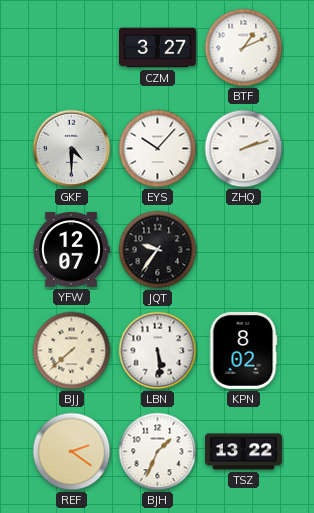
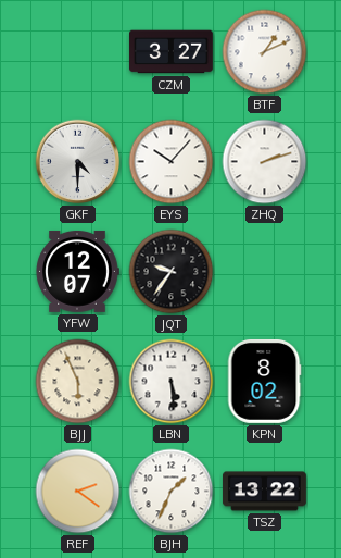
BJJ: 7:38 -> 5:56
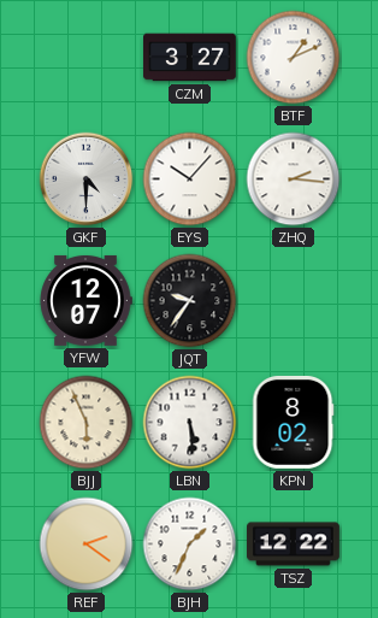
ZHQ: 2:12 -> 2:16
TSZ: 13:22 -> 12:22
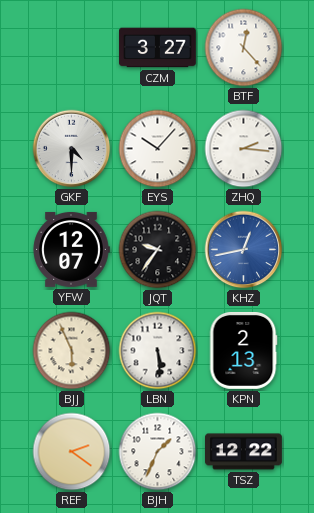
BTF: 1:11 -> 12:23
KHZ: none -> 12:43
KPN: 8:02 -> 2:13
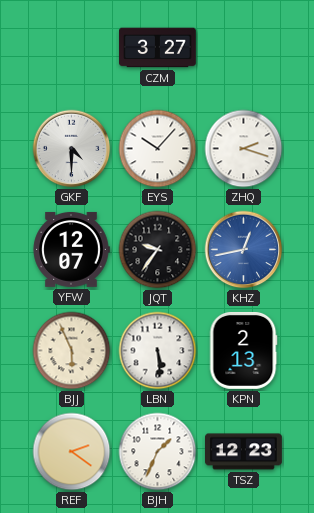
BTF: 12:23 -> none
ZHQ: 2:16 -> 2:18
TSZ: 12:22 -> 12:23
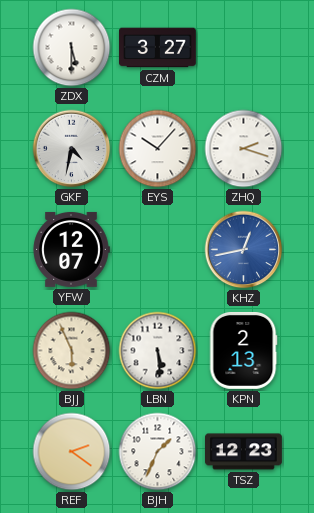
ZDX: none -> 5:30
GKF: 4:30 -> 4:32
JQT: 9:36 -> none
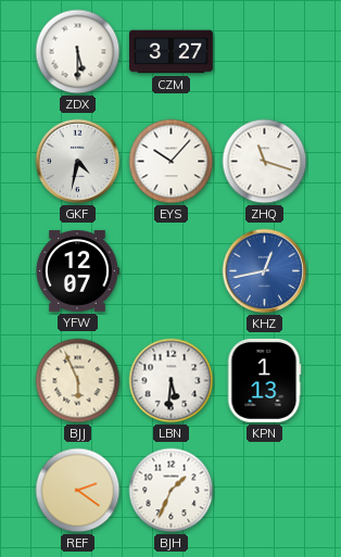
ZHQ: 2:18 -> 11:18
LBN: 5:29 -> 5:31
KPN: 2:13 -> 1:13
TSZ: 12:23 -> none
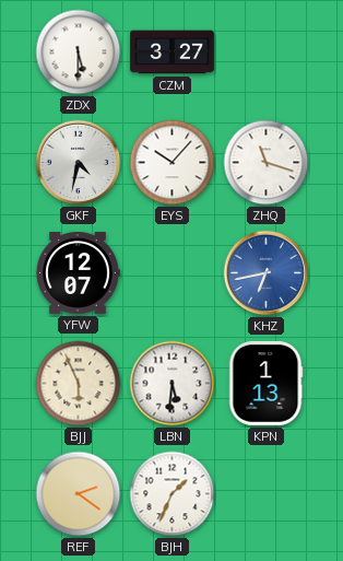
KHZ: 12:43 -> 6:43
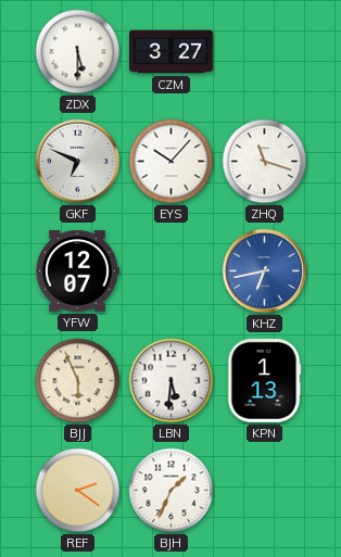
GKF: 4:32 -> 6:49
